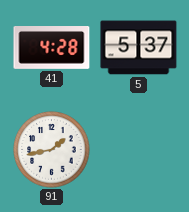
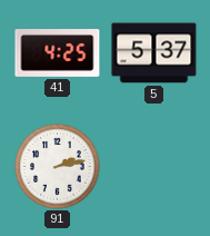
41: 4:28 -> 4:25
91: 1:43 -> 2:13
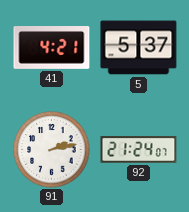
41: 4:25 -> 4:21
92: none -> 21:24
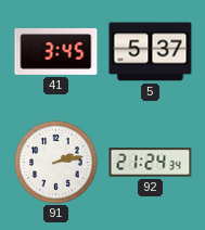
41: 4:21 -> 3:45
92: 21:24:07 -> 21:24:34
